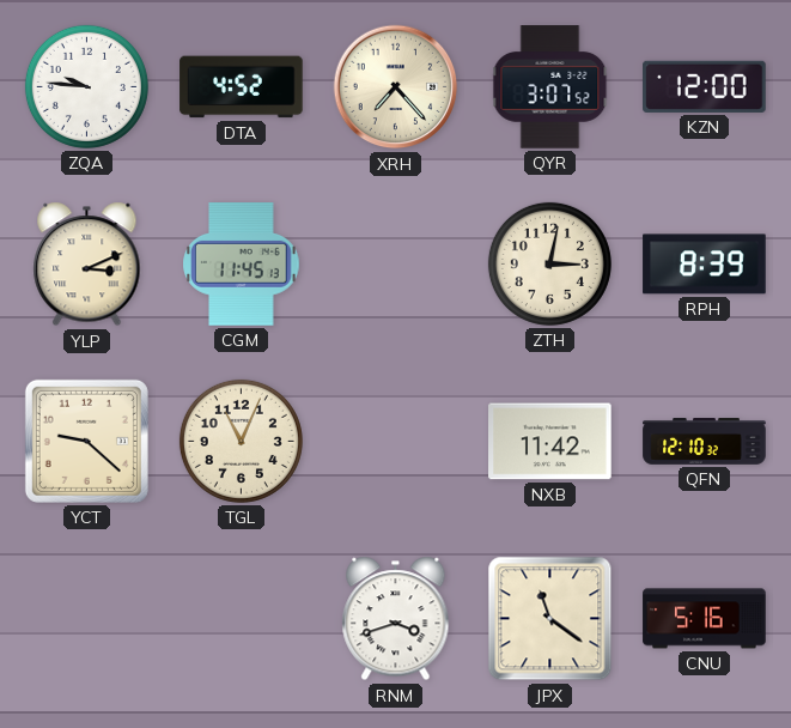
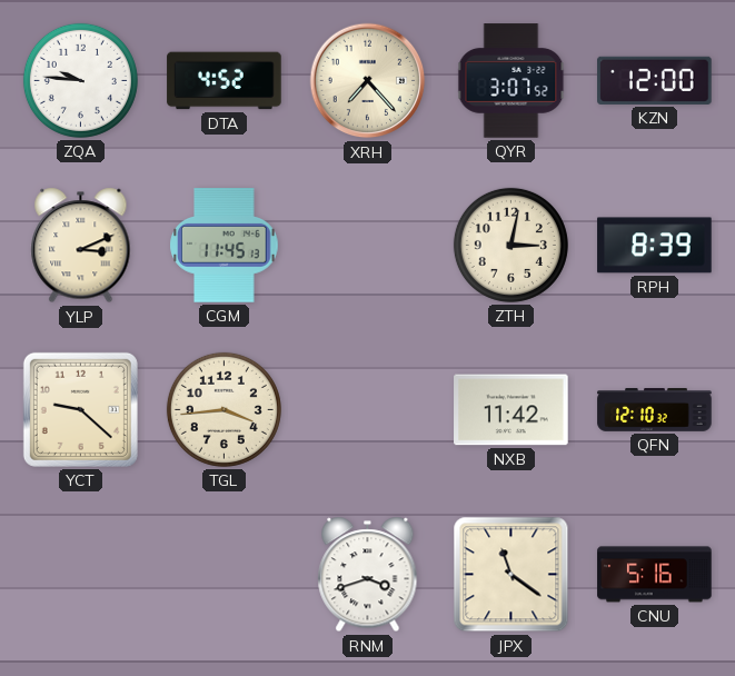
TGL: 11:04 -> 3:44
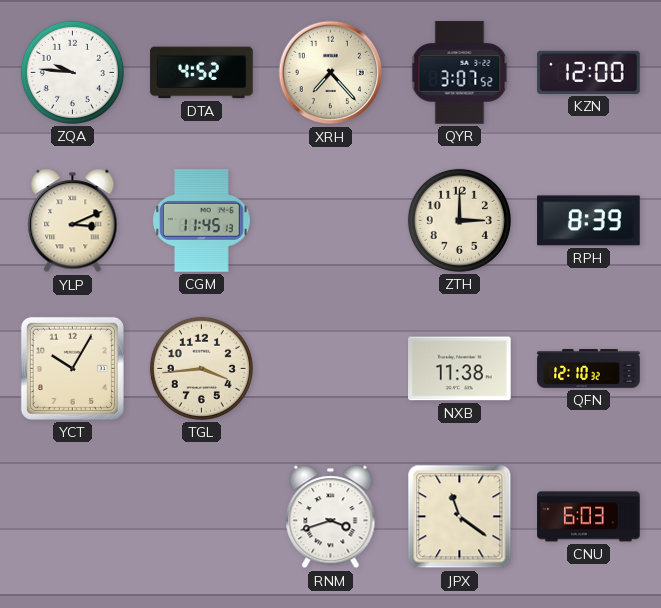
ZTH: 3:02 -> 3:00
YCT: 9:22 -> 10:05
NXB: 11:42 -> 11:38
CNU: 5:16 -> 6:03
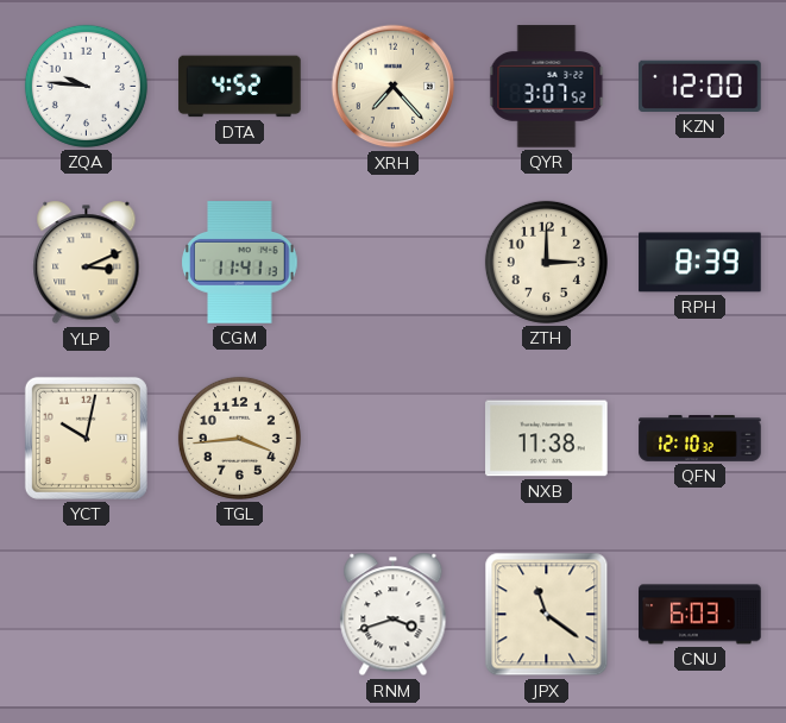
CGM: 11:45 -> 11:41
YCT: 10:05 -> 10:02
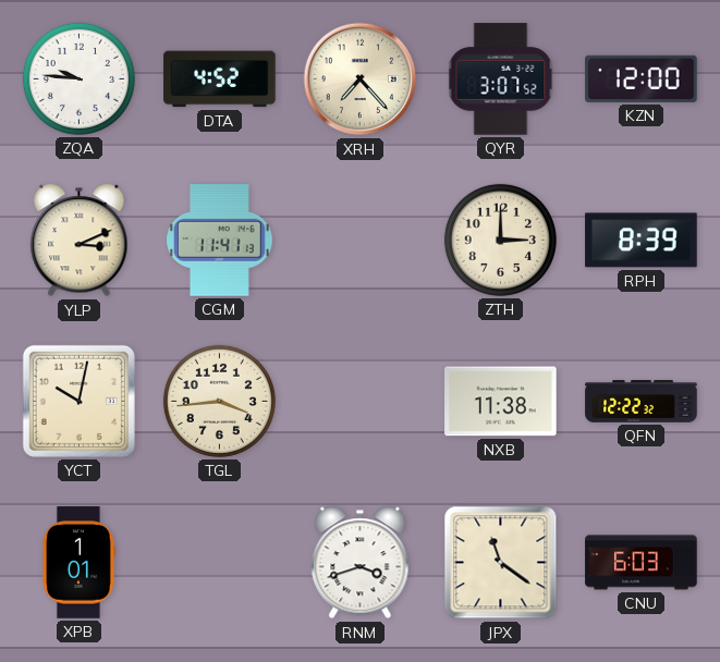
QFN: 12:10 -> 12:22
XPB: none -> 1:01
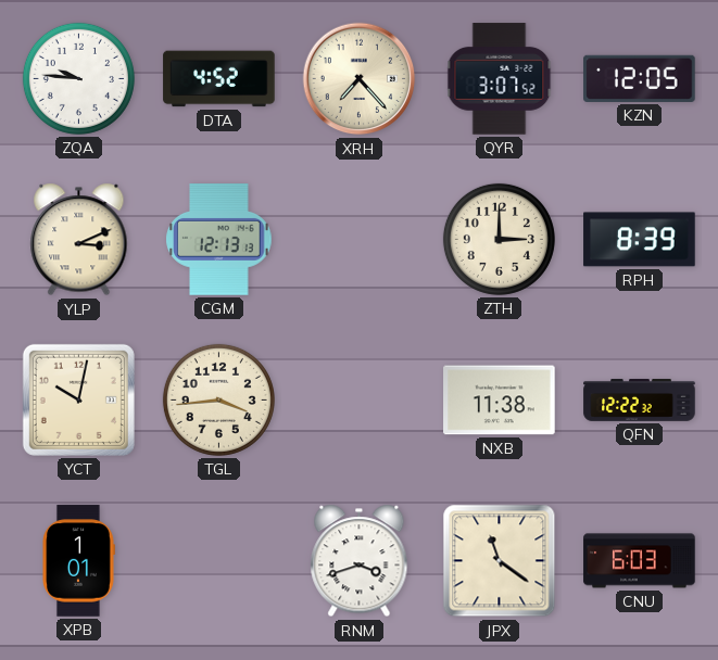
KZN: 12:00 -> 12:05
CGM: 11:41 -> 12:13
